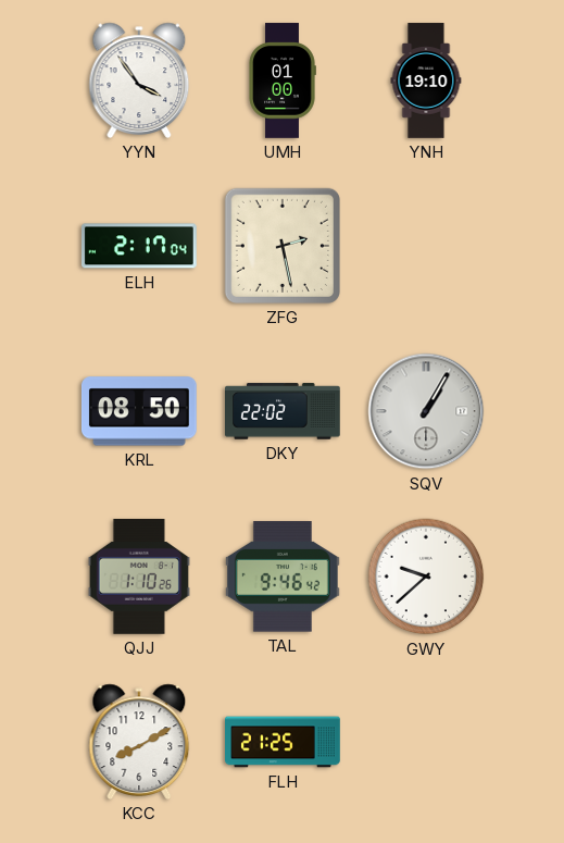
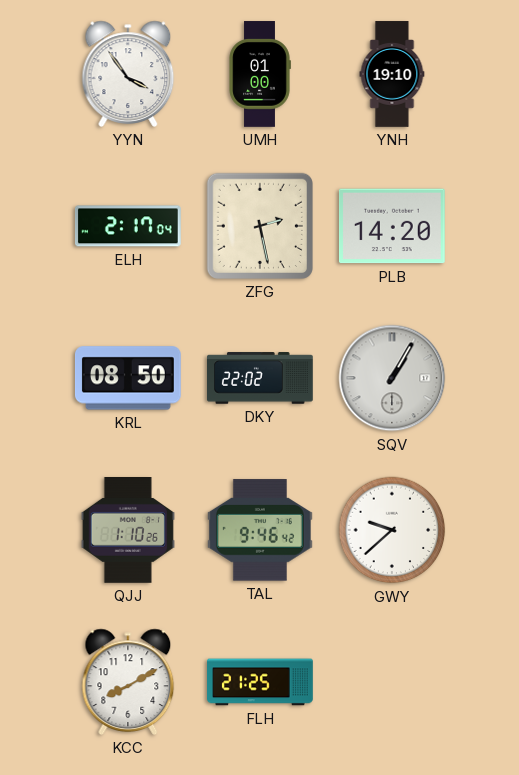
PLB: none -> 14:20
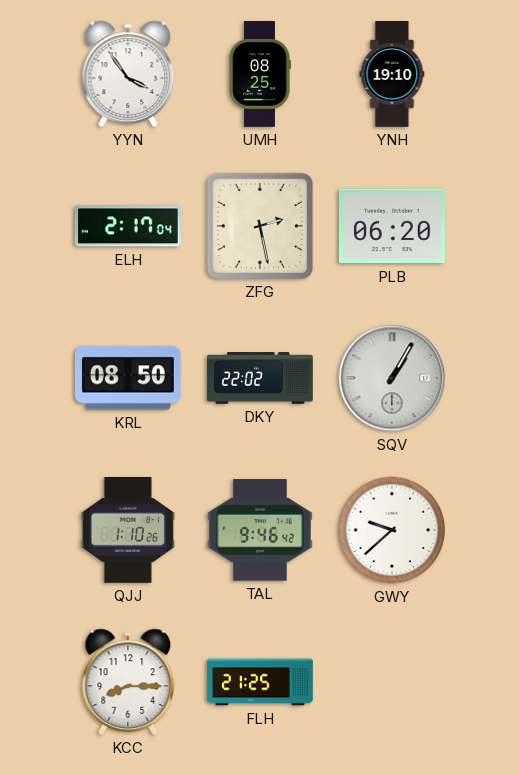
UMH: 01:00 -> 08:25
PLB: 14:20 -> 06:20
KCC: 8:10 -> 8:15
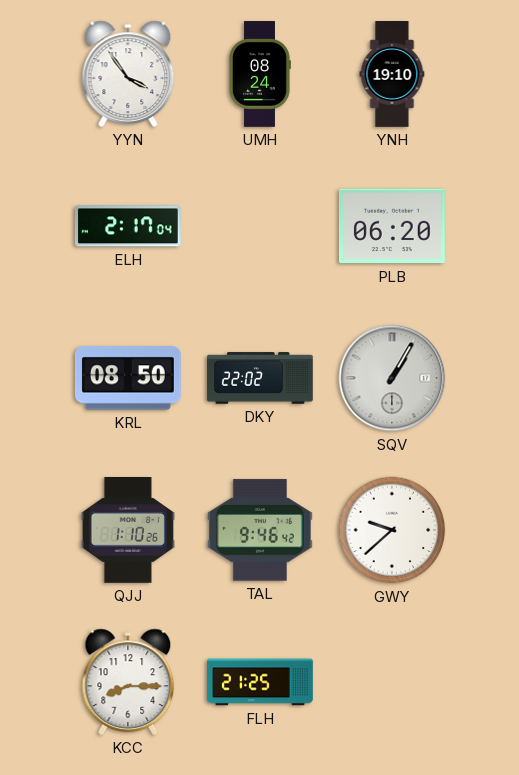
UMH: 08:25 -> 08:24
ZFG: 2:28 -> none
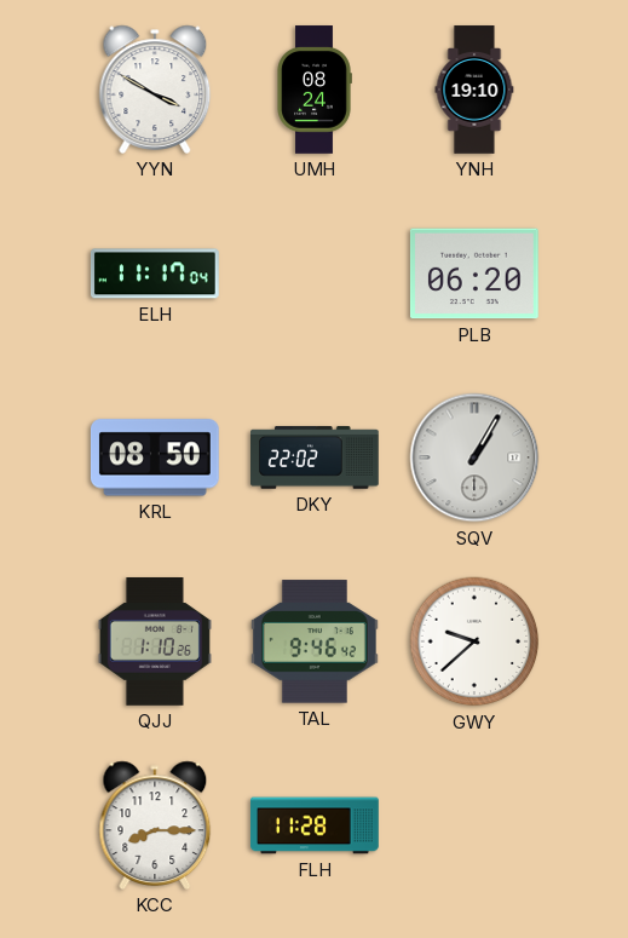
YYN: 3:54 -> 3:50
ELH: 2:17 -> 11:17
FLH: 21:25 -> 11:28
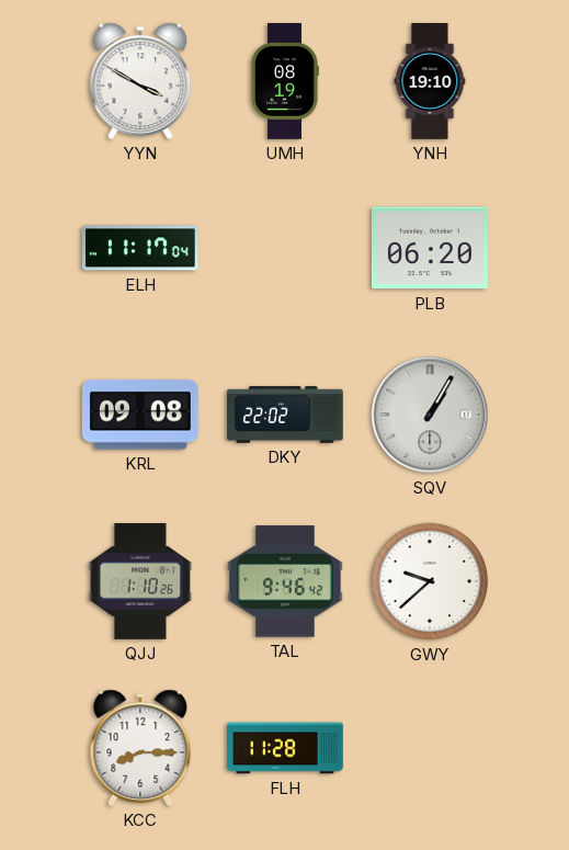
UMH: 08:24 -> 08:19
KRL: 08:50 -> 09:08
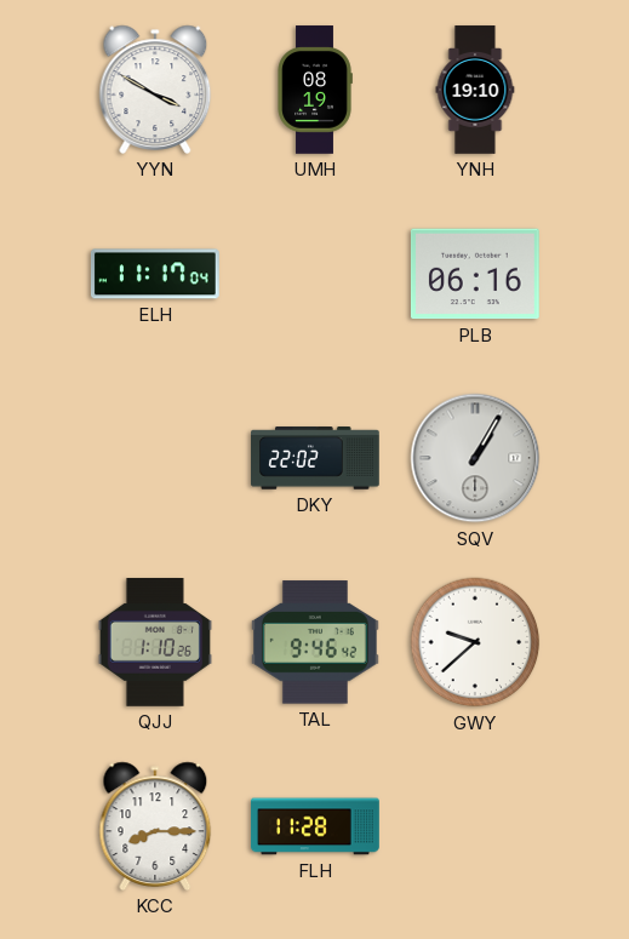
PLB: 06:20 -> 06:16
KRL: 09:08 -> none
